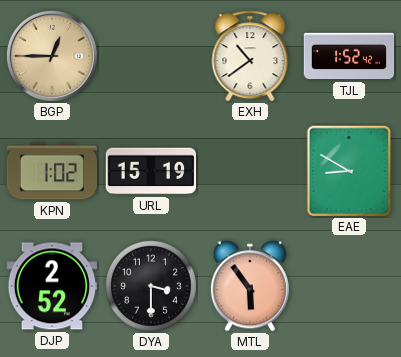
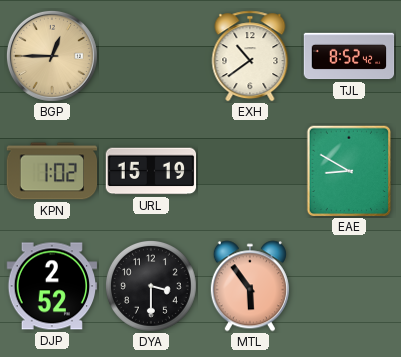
TJL: 1:52 -> 8:52
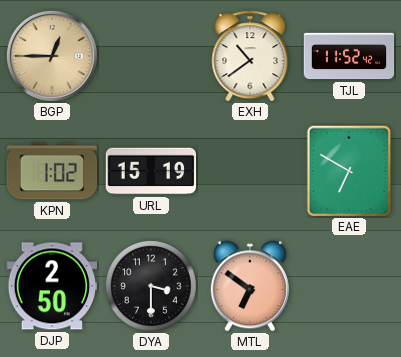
TJL: 8:52 -> 11:52
EAE: 8:50 -> 6:50
DJP: 2:52 -> 2:50
MTL: 5:54 -> 6:51
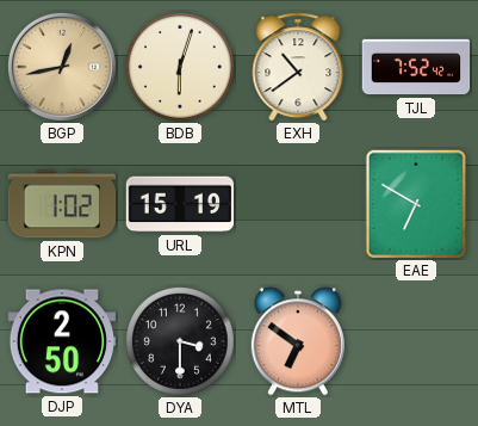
BGP: 12:45 -> 12:43
BDB: none -> 6:03
TJL: 11:52 -> 7:52
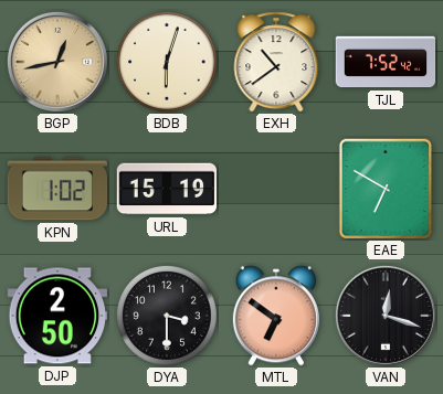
VAN: none -> 12:18
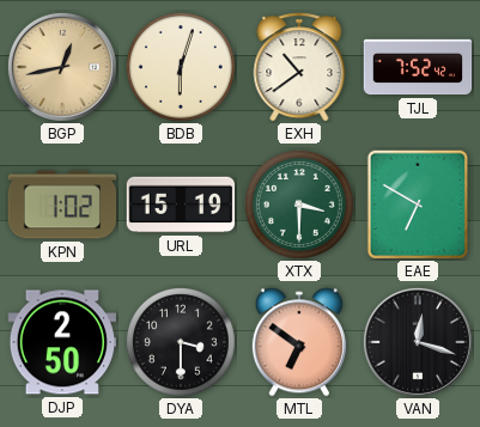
XTX: none -> 3:30
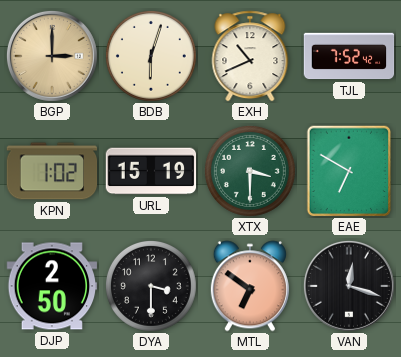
BGP: 12:43 -> 3:00
EXH: 10:39 -> 10:41
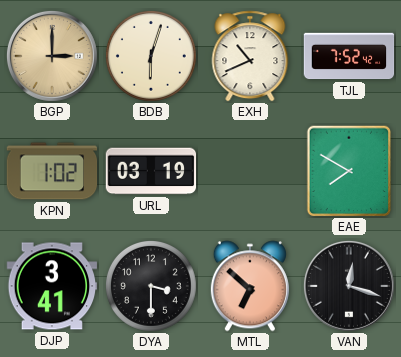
URL: 15:19 -> 03:19
XTX: 3:30 -> none
EAE: 6:50 -> 7:50
DJP: 2:50 -> 3:41
MTL: 6:51 -> 6:52
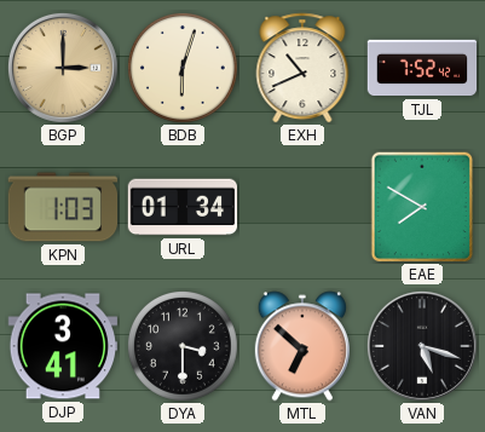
KPN: 1:02 -> 1:03
URL: 03:19 -> 01:34
VAN: 12:18 -> 5:18
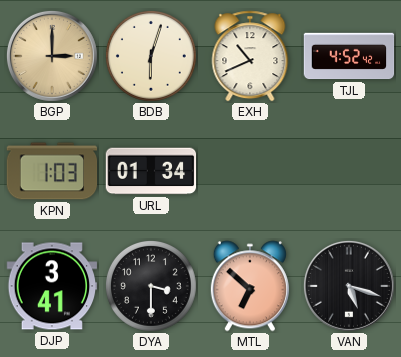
TJL: 7:52 -> 4:52
EAE: 7:50 -> none
